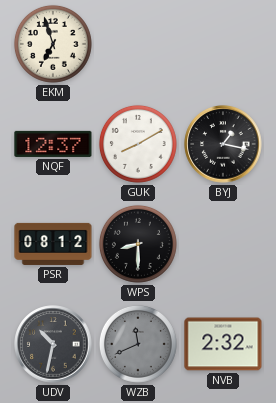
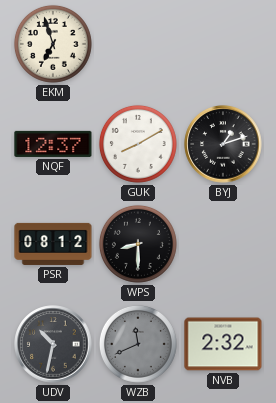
BYJ: 1:17 -> 1:12
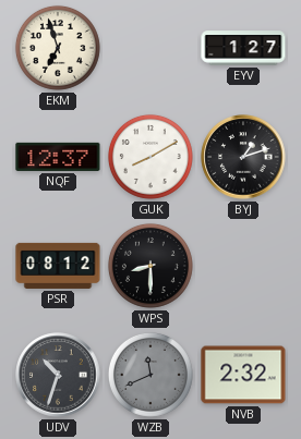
EYV: none -> 1:27
UDV: 10:32 -> 10:33
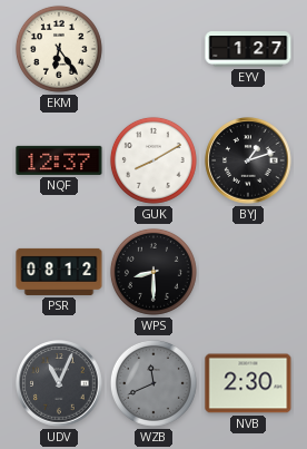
EKM: 6:57 -> 6:24
UDV: 10:33 -> 11:04
NVB: 2:32 -> 2:30
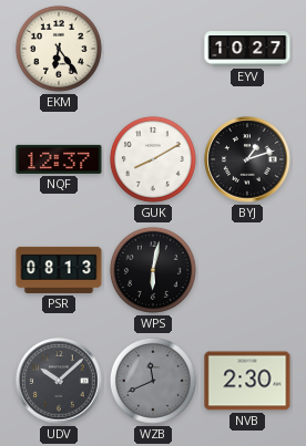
EYV: 1:27 -> 10:27
PSR: 08:12 -> 08:13
WPS: 8:30 -> 6:02
UDV: 11:04 -> 10:08
